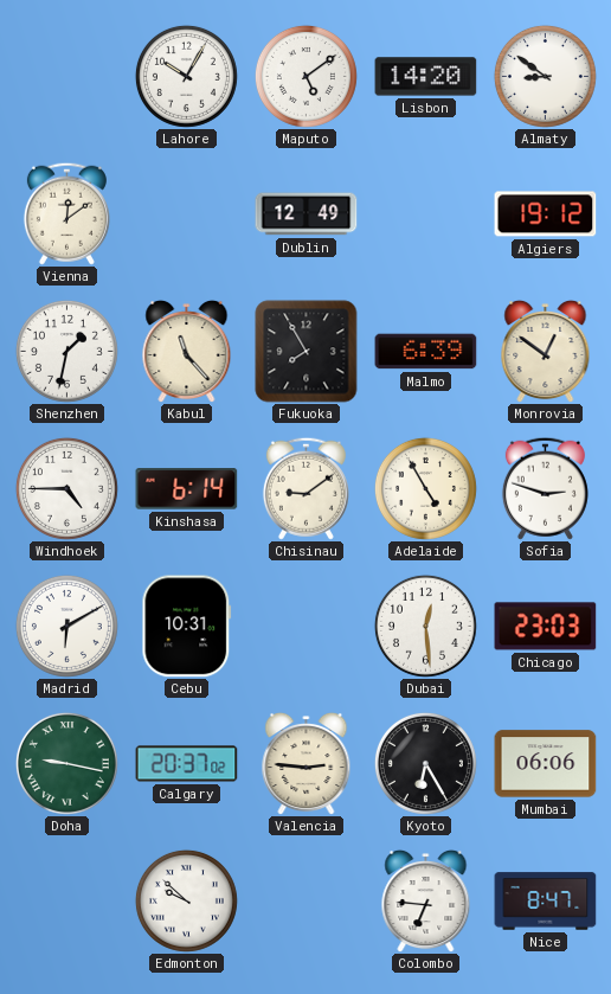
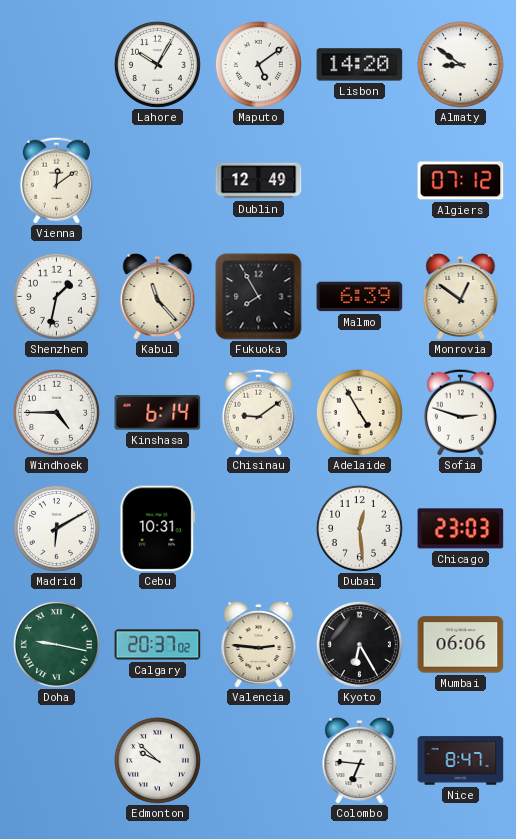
Algiers: 19:12 -> 07:12
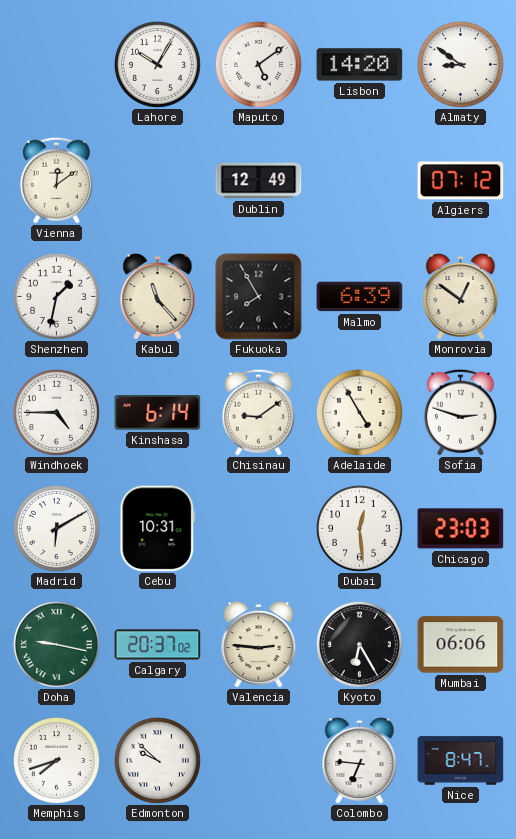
Memphis: none -> 7:42
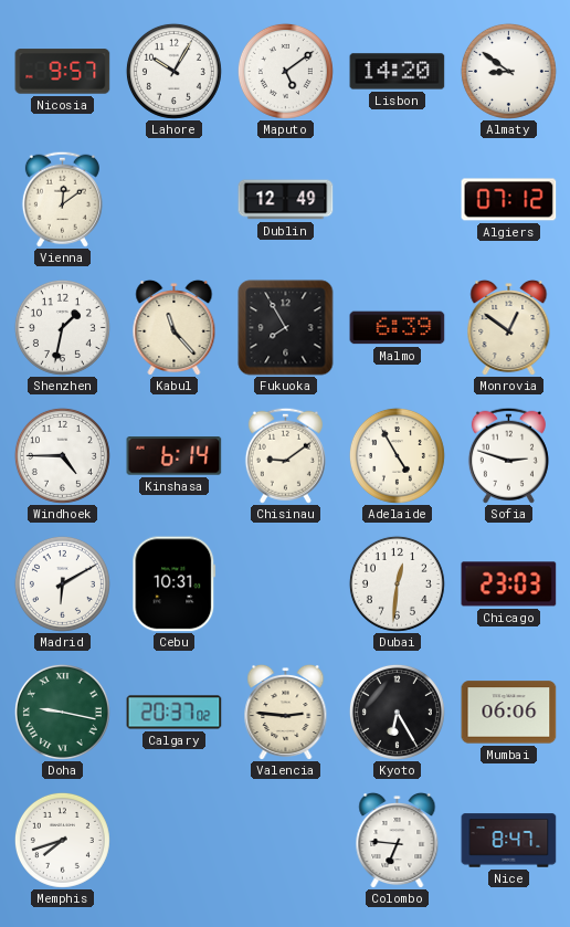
Nicosia: none -> 9:57
Dubai: 12:29 -> 12:31
Edmonton: 9:52 -> none
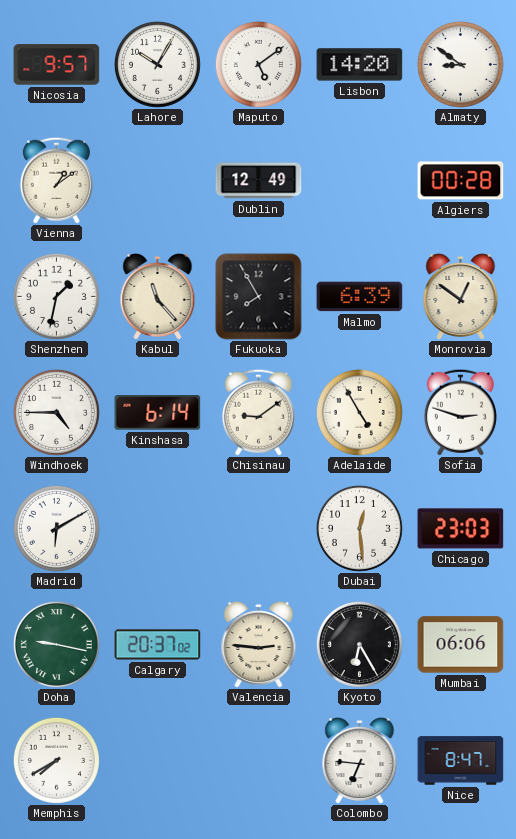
Vienna: 12:09 -> 1:09
Algiers: 07:12 -> 00:28
Cebu: 10:31 -> none
Dubai: 12:31 -> 12:29
Memphis: 7:42 -> 7:40
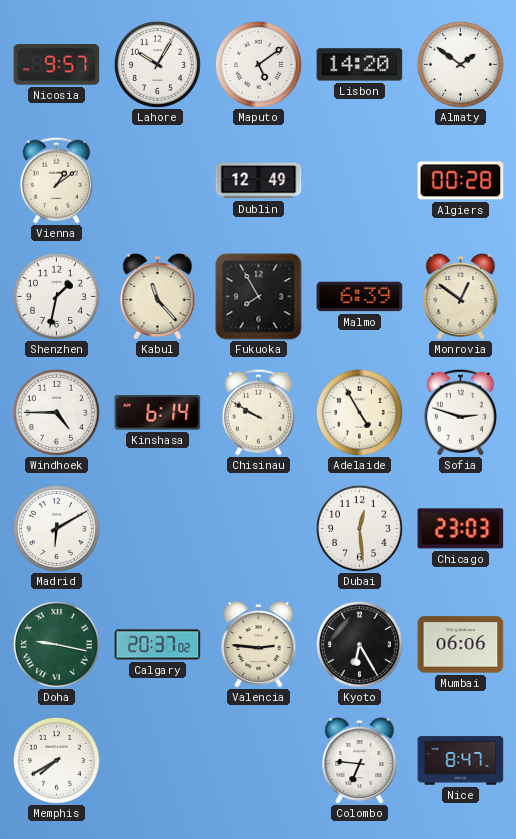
Almaty: 8:51 -> 1:51
Chisinau: 9:09 -> 9:50
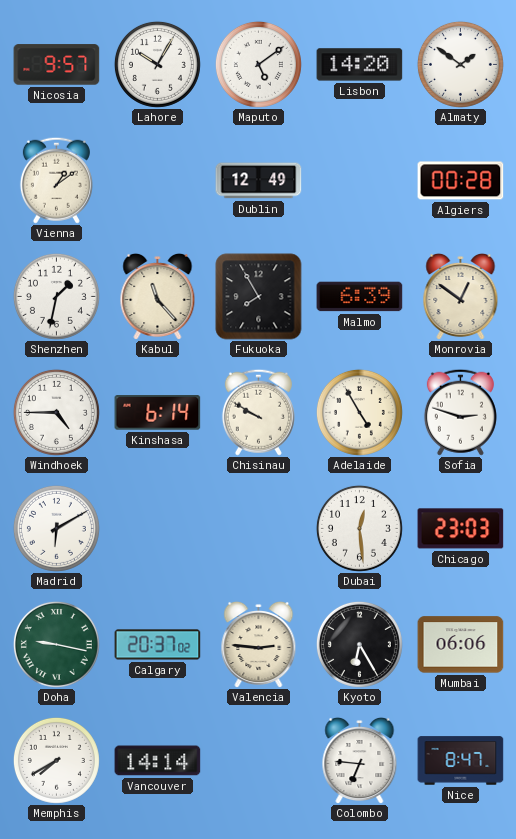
Vancouver: none -> 14:14
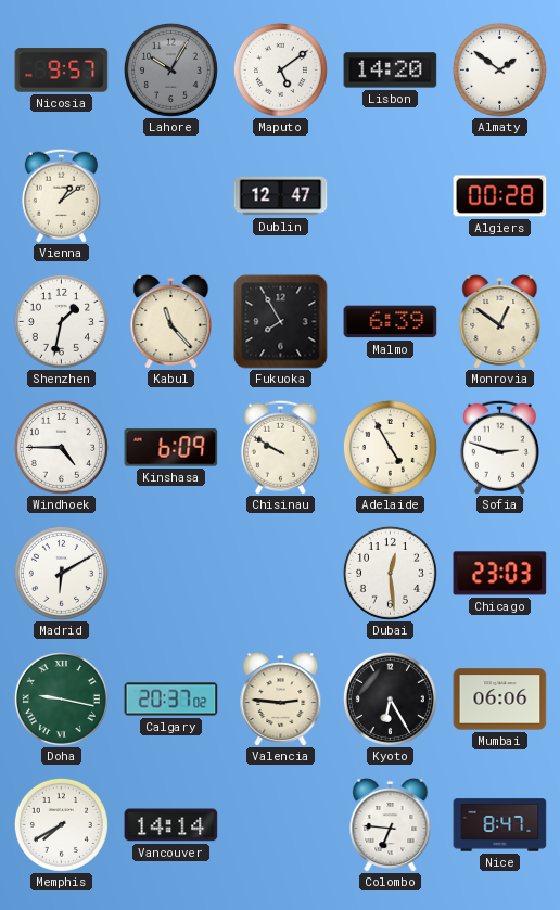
Lahore dial: white -> grey
Dublin: 12:49 -> 12:47
Kinshasa: 6:14 -> 6:09
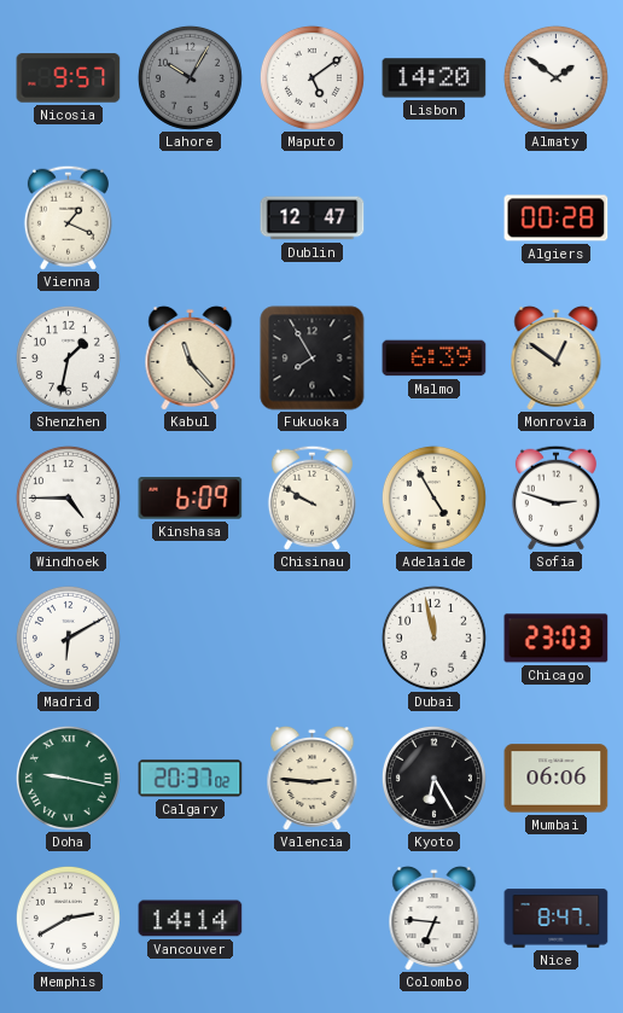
Vienna: 1:09 -> 1:19
Dubai: 12:29 -> 11:58
Memphis: 7:40 -> 2:40
